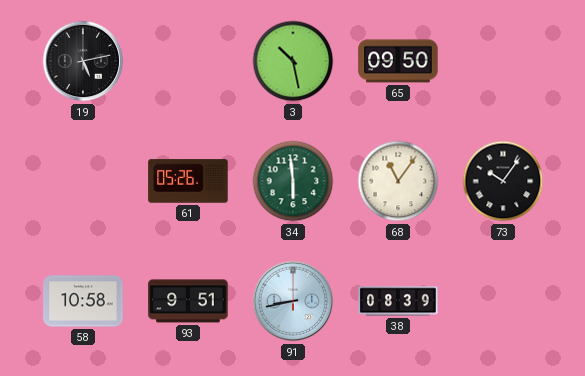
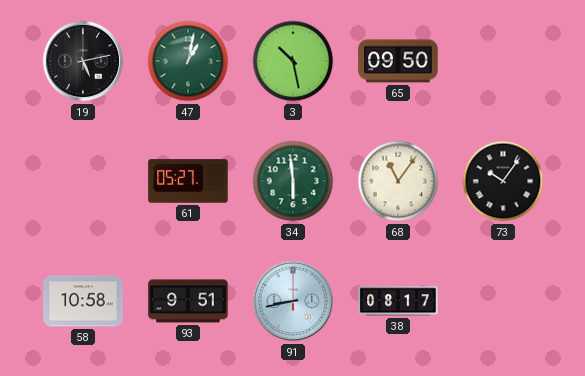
47: none -> 1:02
61: 05:26 -> 05:27
38: 08:39 -> 08:17
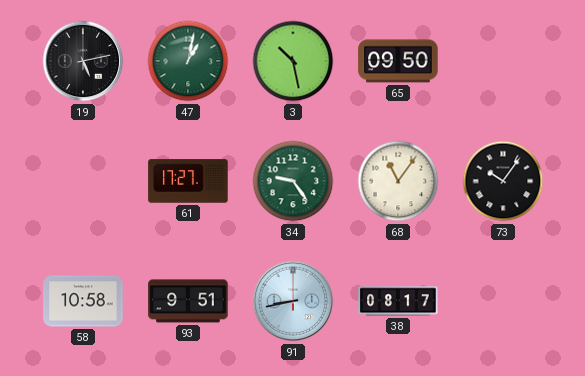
61: 05:27 -> 17:27
34: 5:59 -> 9:24
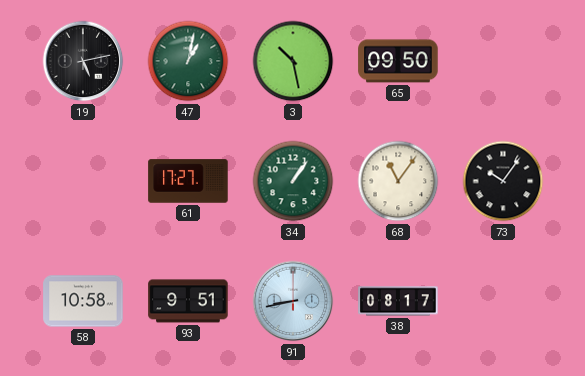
34: 9:24 -> 1:06
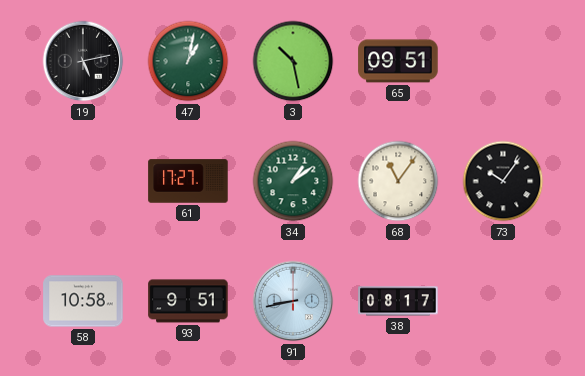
65: 09:50 -> 09:51
34: 1:06 -> 1:09
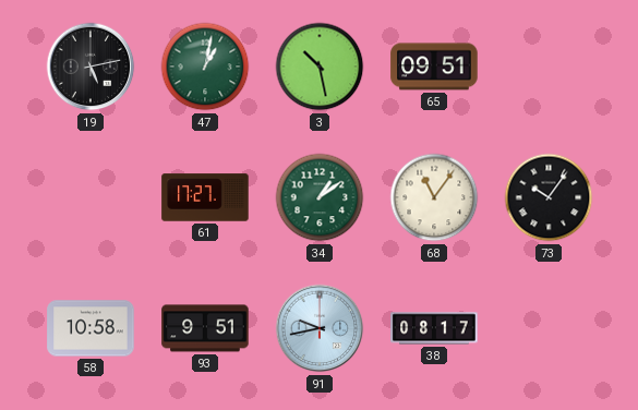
91: 8:43 -> 9:43
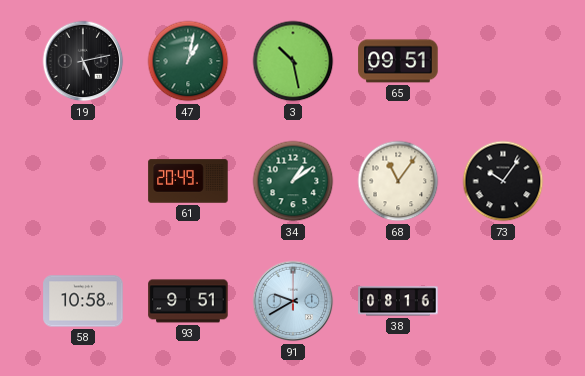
61: 17:27 -> 20:49
91: 9:43 -> 9:40
38: 08:17 -> 08:16
